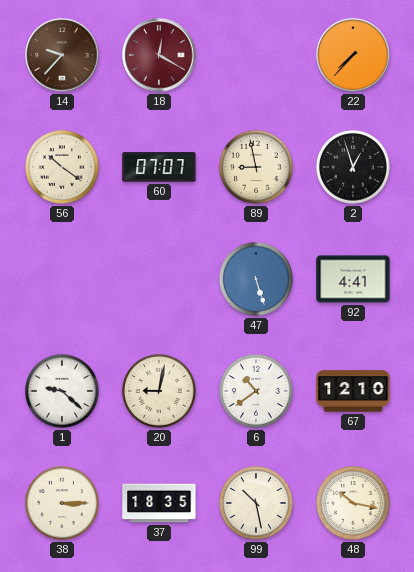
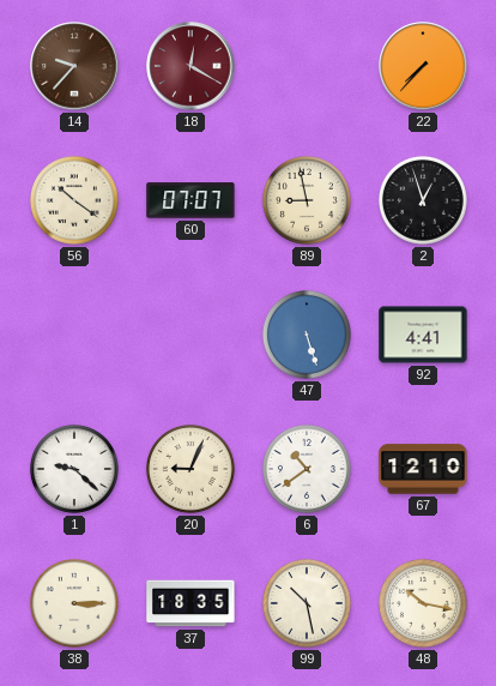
20: 9:02 -> 9:04
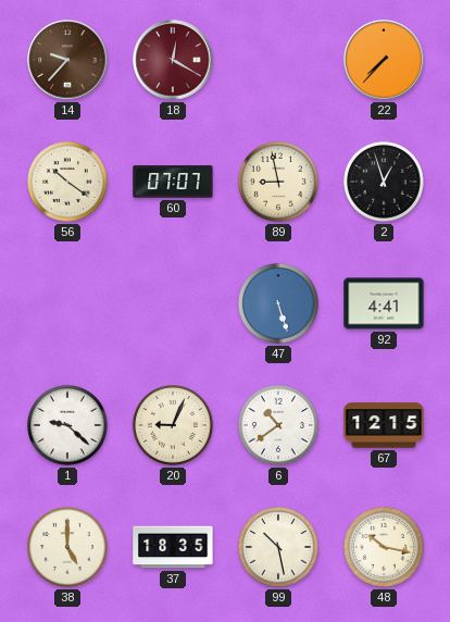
67: 12:10 -> 12:15
38: 3:15 -> 5:00
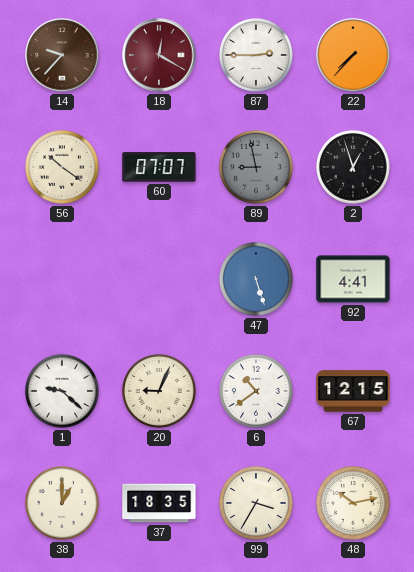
87: none -> 2:45
89 dial: cream -> grey
38: 5:00 -> 1:00
99: 10:28 -> 3:35
48: 10:17 -> 10:13
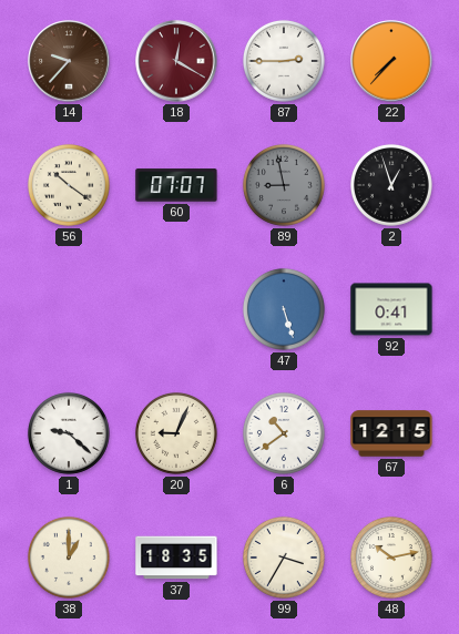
92: 4:41 -> 0:41
